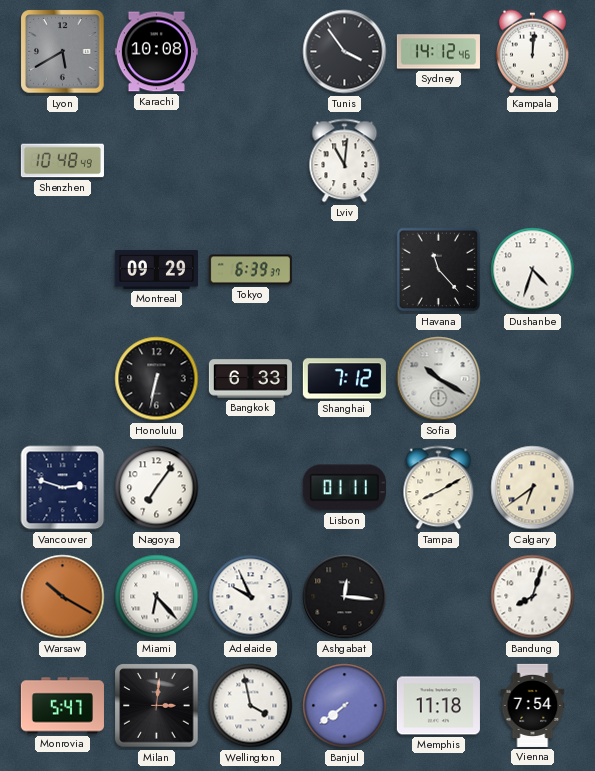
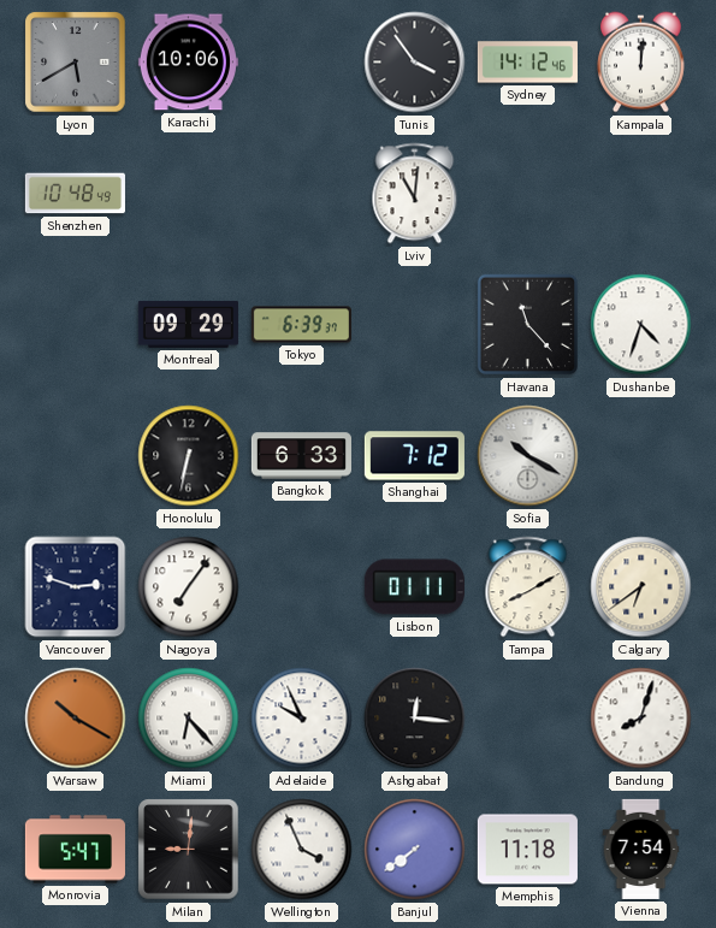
Karachi: 10:08 -> 10:06
Milan: 3:01 -> 9:01
Wellington: 3:58 -> 3:56
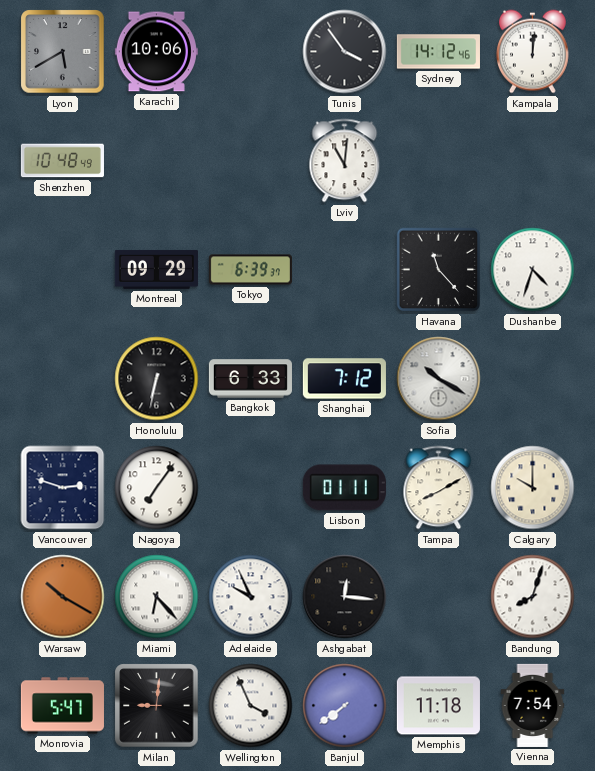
Calgary: 6:39 -> 10:00
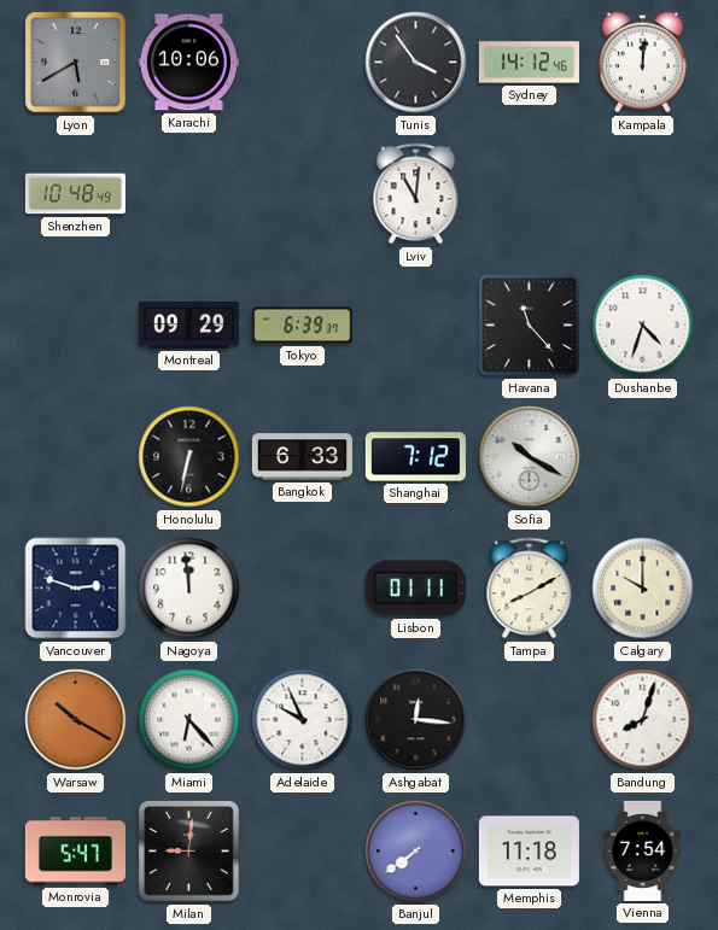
Nagoya: 7:06 -> 11:59
Wellington: 3:56 -> none
